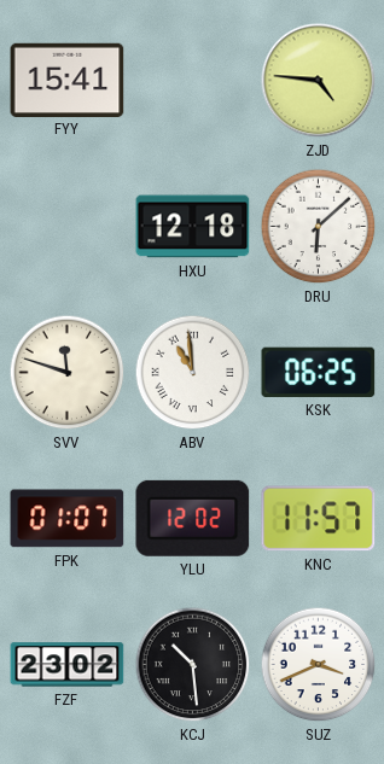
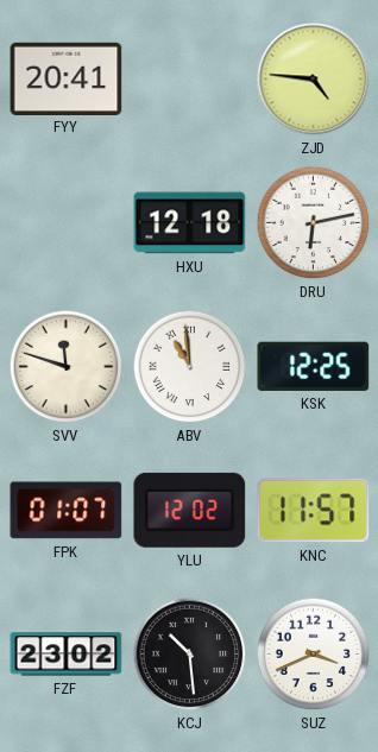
FYY: 15:41 -> 20:41
DRU: 6:08 -> 6:13
KSK: 06:25 -> 12:25
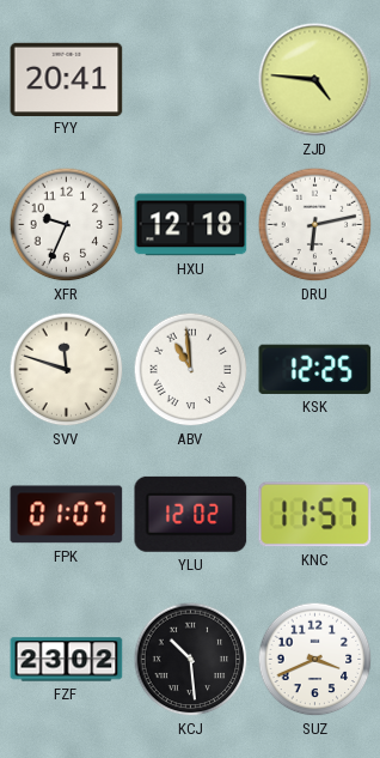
XFR: none -> 9:34
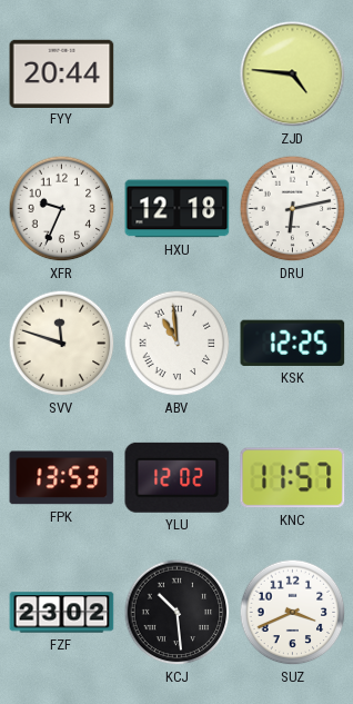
FYY: 20:41 -> 20:44
FPK: 01:07 -> 13:53
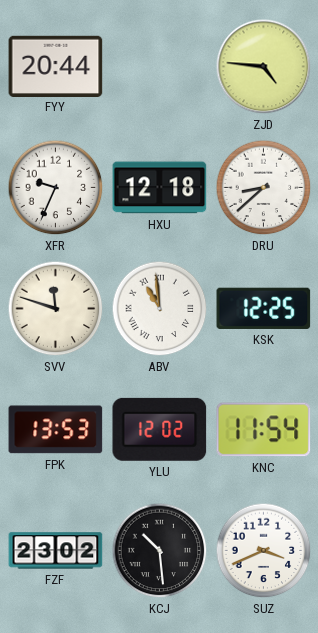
DRU: 6:13 -> 8:38
KNC: 11:57 -> 11:54
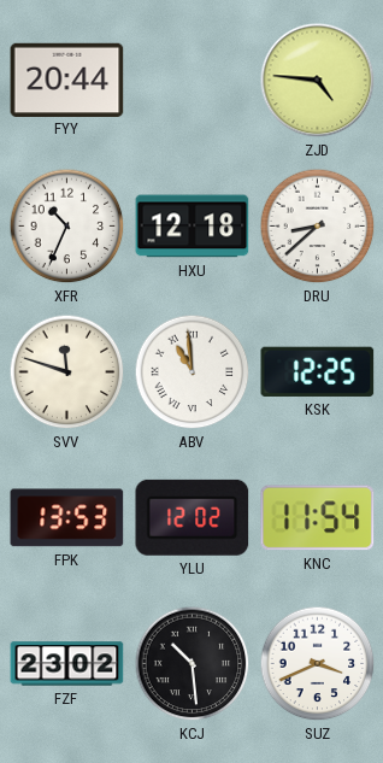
XFR: 9:34 -> 10:34
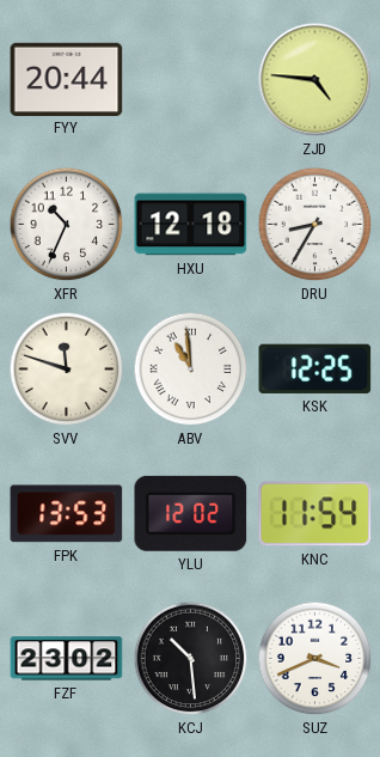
DRU: 8:38 -> 8:35
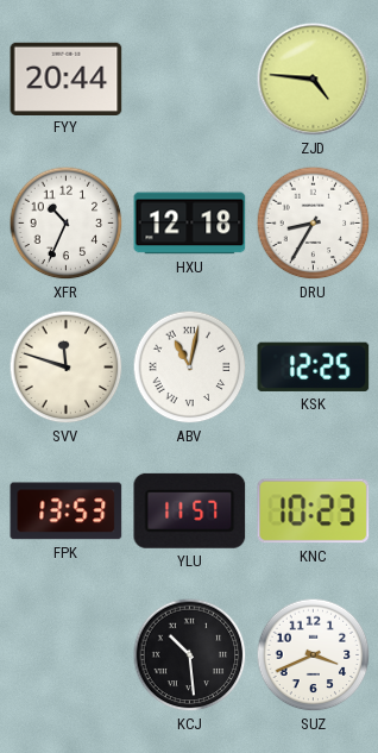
ABV: 10:59 -> 11:02
YLU: 12:02 -> 11:57
KNC: 11:54 -> 10:23
FZF: 23:02 -> none
